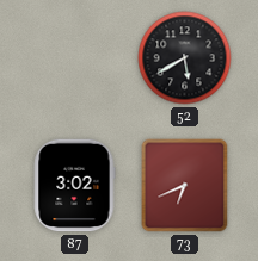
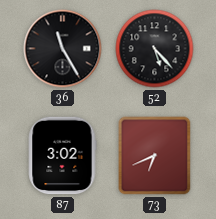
36: none -> 11:25
52: 5:40 -> 5:23
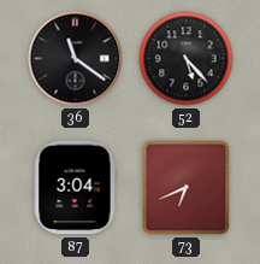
36: 11:25 -> 11:21
87: 3:02 -> 3:04
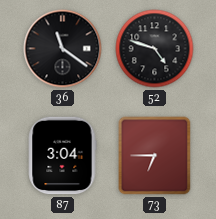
52: 5:23 -> 4:48
73: 6:41 -> 6:45
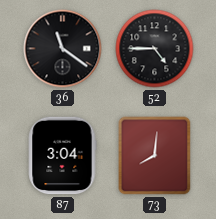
52: 4:48 -> 4:45
73: 6:45 -> 8:01
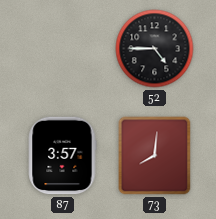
36: 11:21 -> none
87: 3:04 -> 3:57
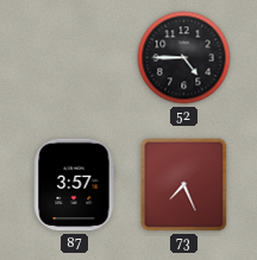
73: 8:01 -> 7:26
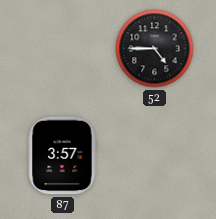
73: 7:26 -> none
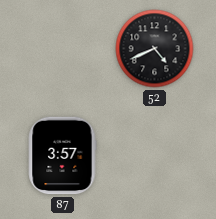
52: 4:45 -> 4:41
